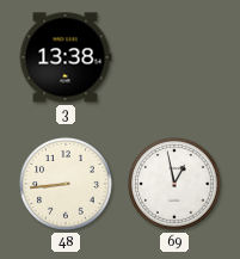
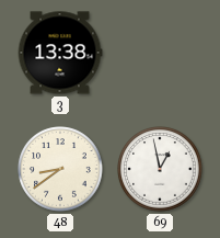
48: 8:44 -> 8:39
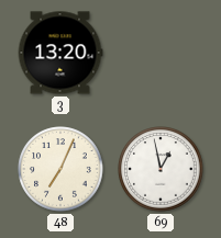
3: 13:38 -> 13:20
48: 8:39 -> 7:04
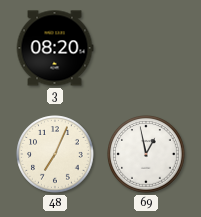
3: 13:20 -> 08:20
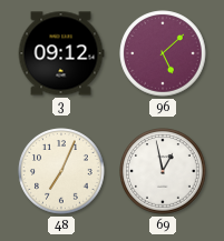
3: 08:20 -> 09:12
96: none -> 5:08
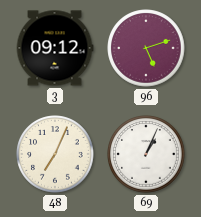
96: 5:08 -> 5:12
69: 12:58 -> 1:04
